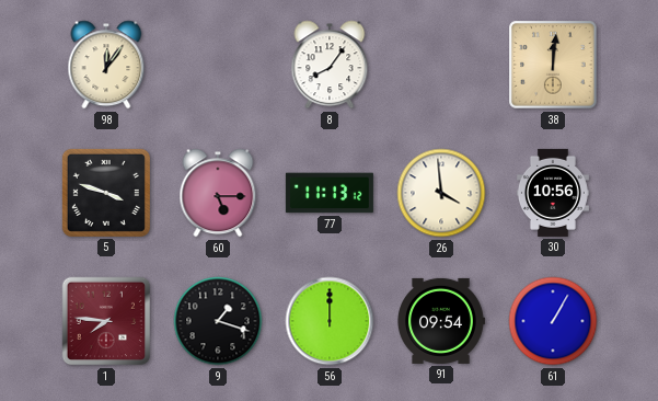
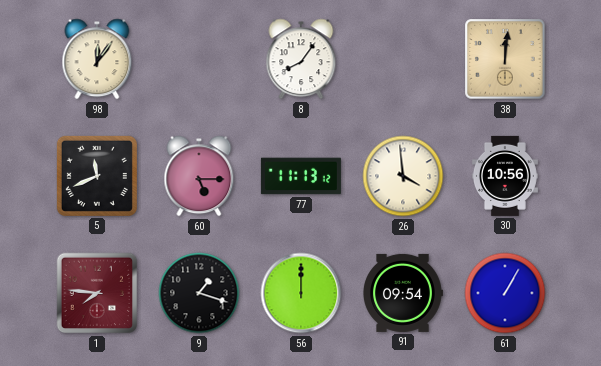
5: 3:48 -> 11:41
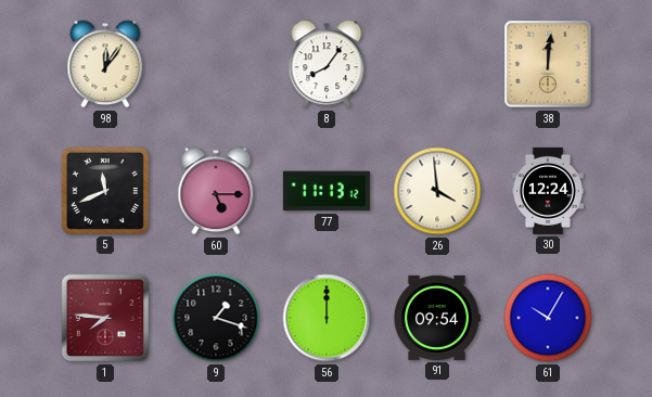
30: 10:56 -> 12:24
61: 1:05 -> 10:05
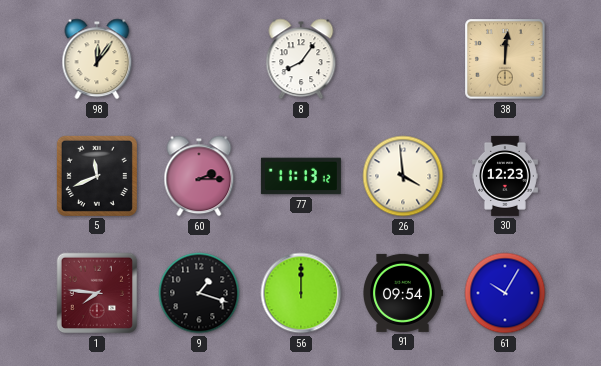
60: 5:15 -> 2:15
30: 12:24 -> 12:23
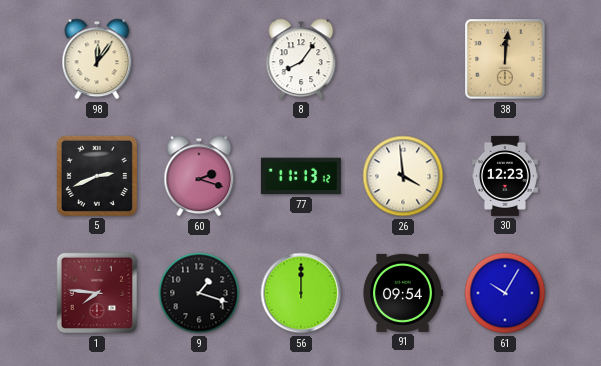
5: 11:41 -> 2:41
60: 2:15 -> 2:18
